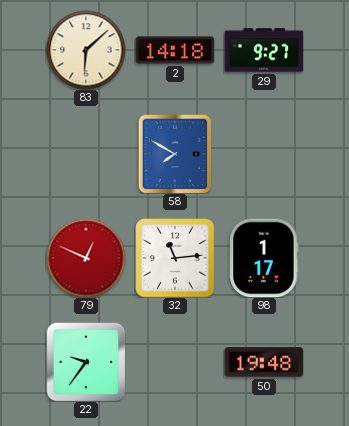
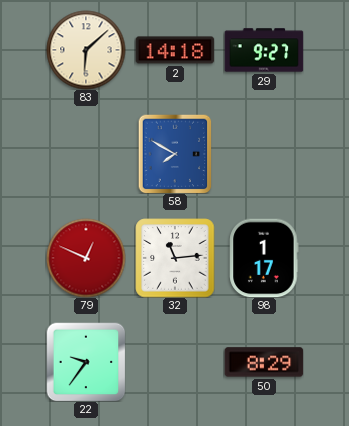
50: 19:48 -> 8:29
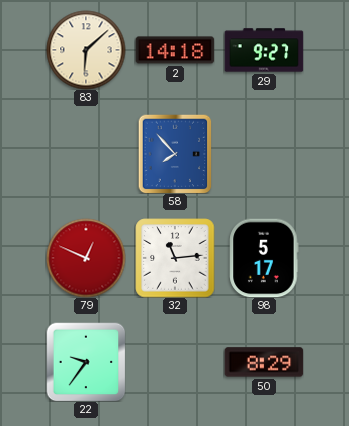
58: 7:50 -> 7:53
98: 1:17 -> 5:17
